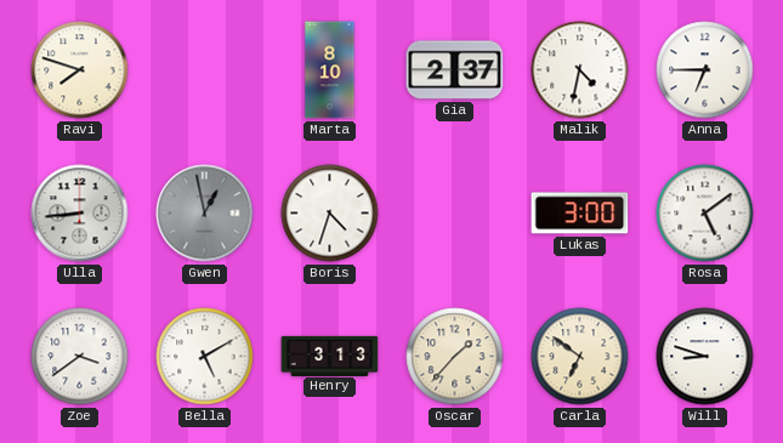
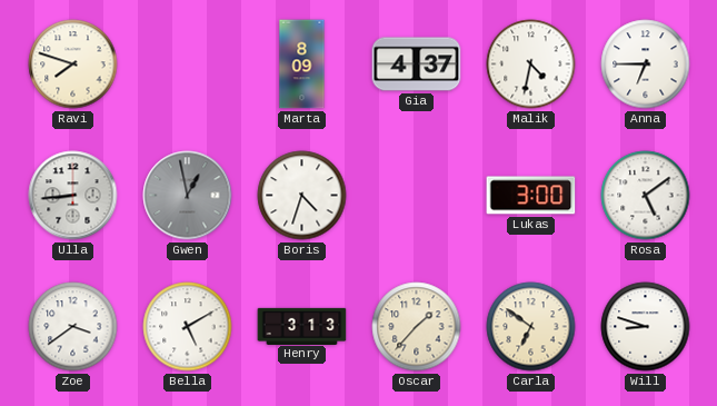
Marta: 8:10 -> 8:09
Gia: 2:37 -> 4:37
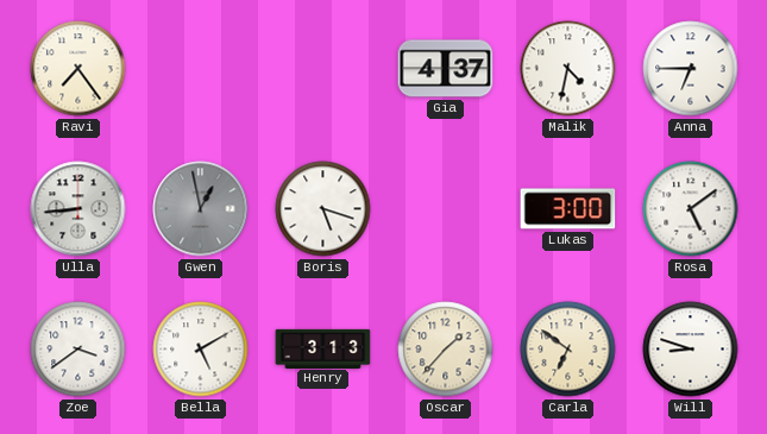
Ravi: 7:48 -> 7:24
Marta: 8:09 -> none
Boris: 4:33 -> 5:18
